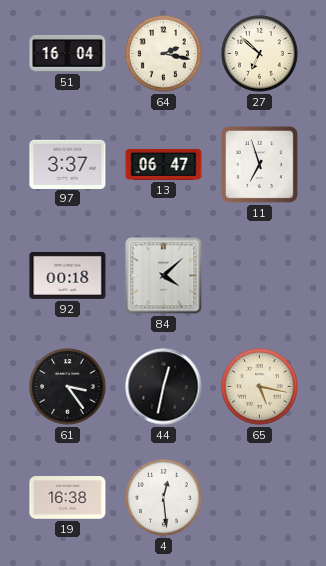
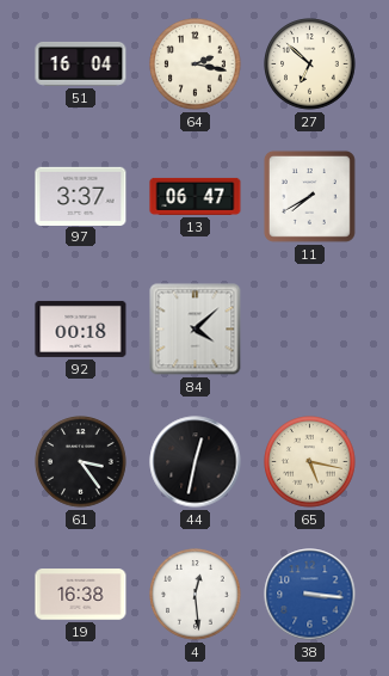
11: 6:57 -> 7:40
38: none -> 3:16
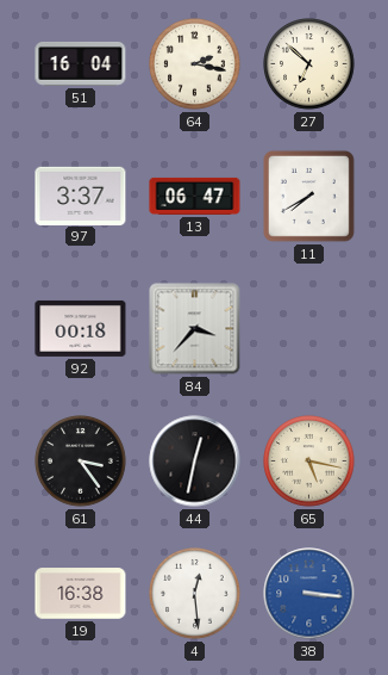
84: 4:08 -> 3:37
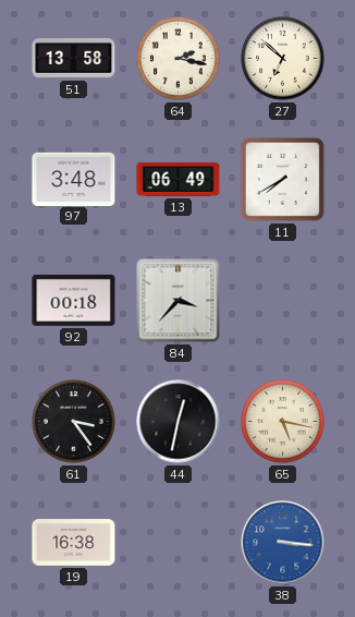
51: 16:04 -> 13:58
97: 3:37 -> 3:48
13: 06:47 -> 06:49
4: 12:29 -> none
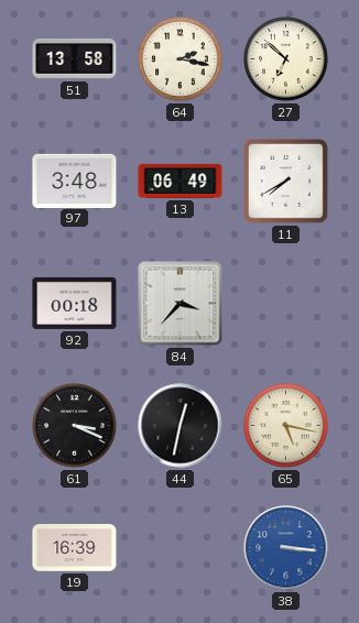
61: 3:24 -> 3:19
19: 16:38 -> 16:39
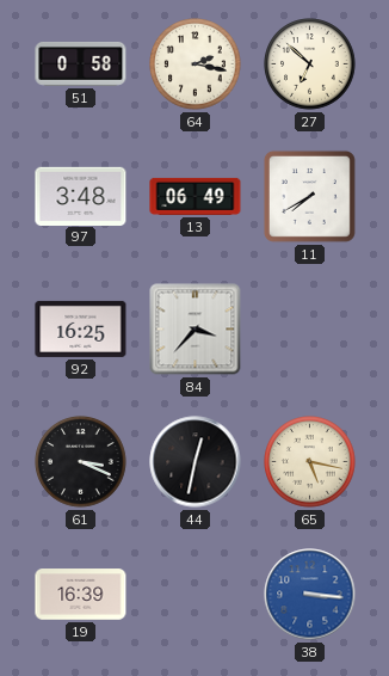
51: 13:58 -> 0:58
92: 00:18 -> 16:25
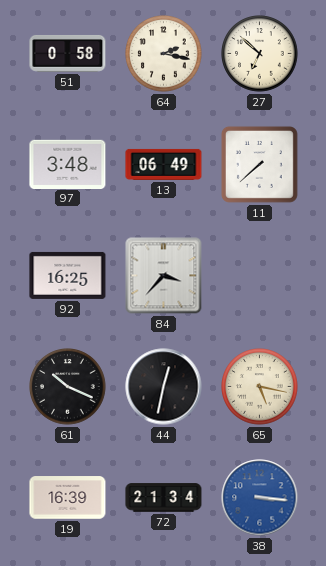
11: 7:40 -> 7:38
61: 3:19 -> 10:19
72: none -> 21:34
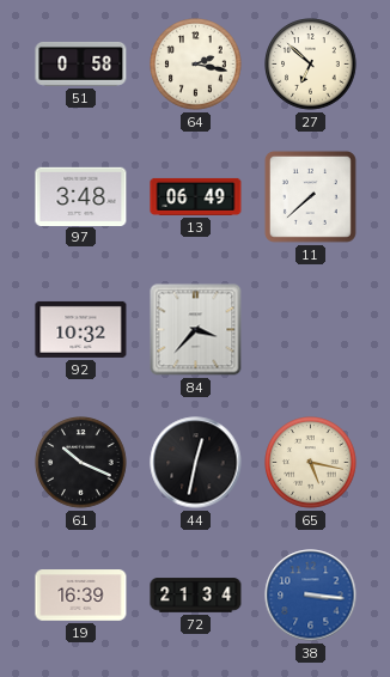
92: 16:25 -> 10:32
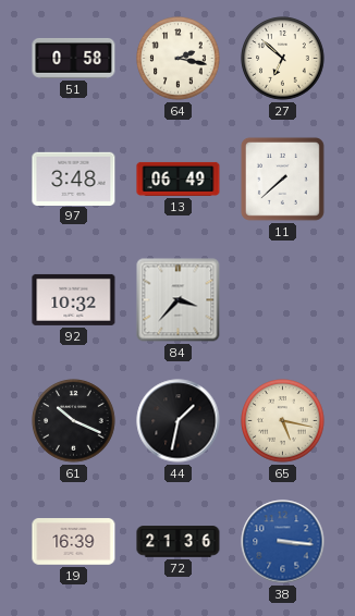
44: 12:32 -> 1:32
72: 21:34 -> 21:36
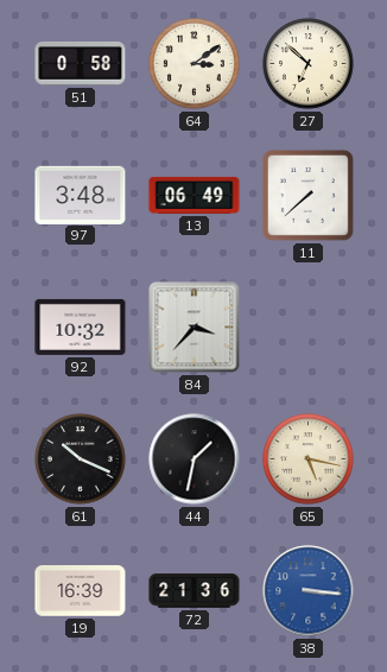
64: 2:17 -> 3:09
